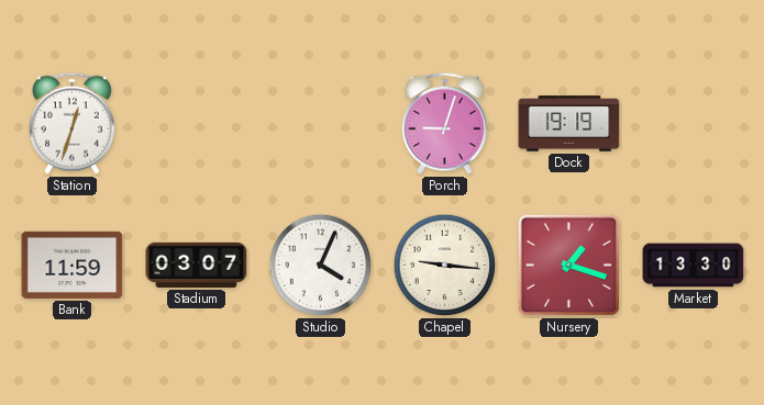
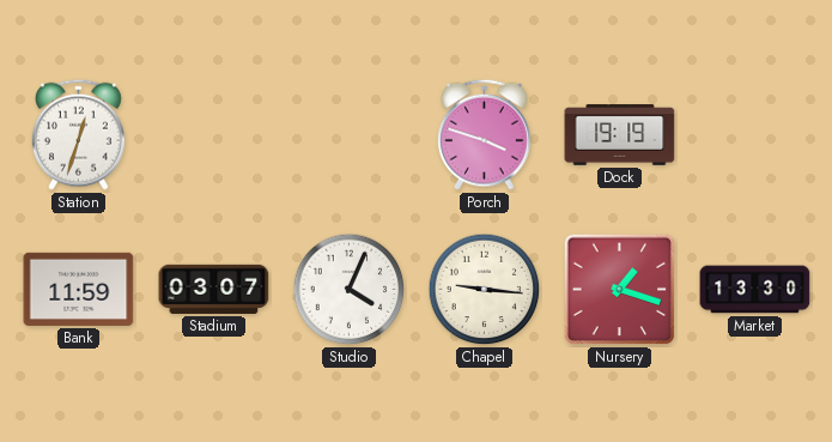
Porch: 9:03 -> 3:48
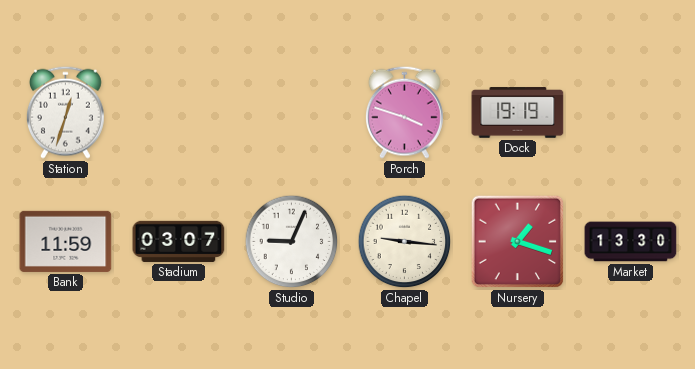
Studio: 4:04 -> 9:04
